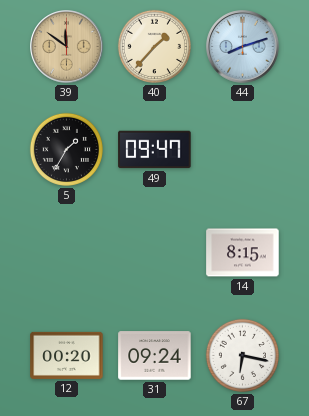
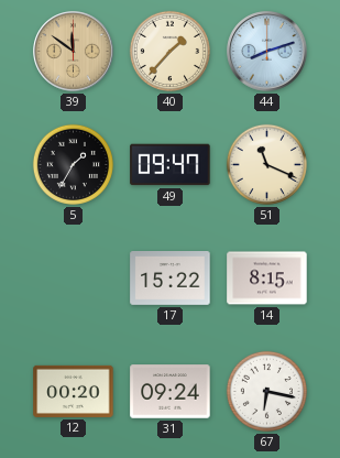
51: none -> 11:19
17: none -> 15:22
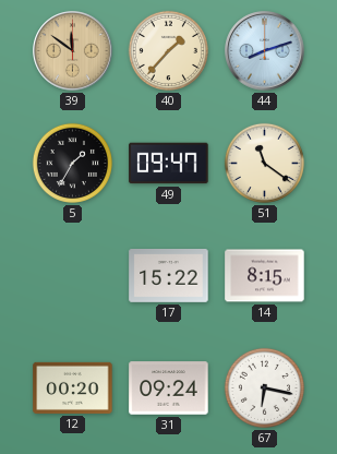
51: 11:19 -> 11:21
